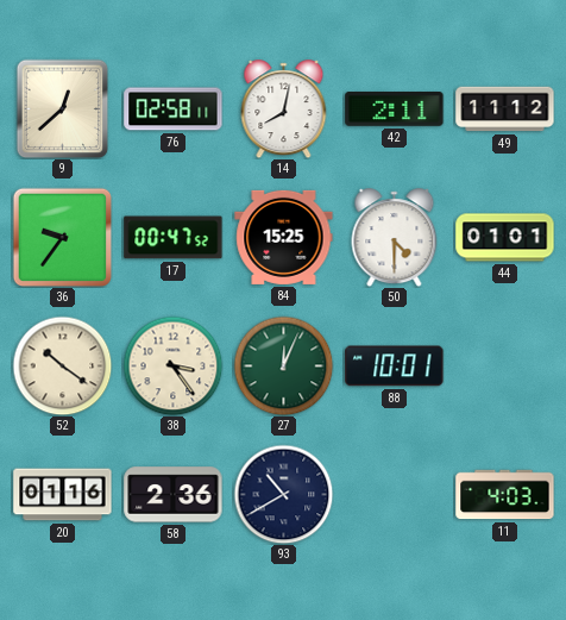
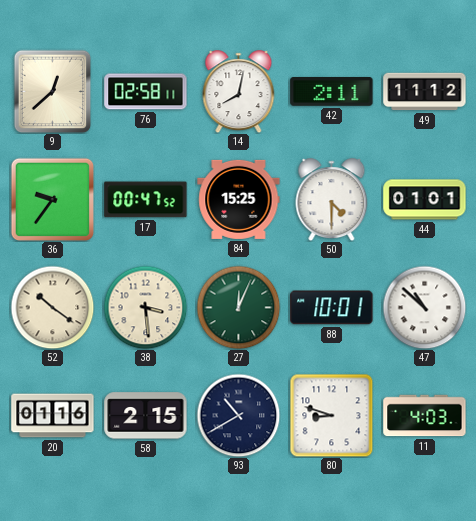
38: 3:24 -> 3:29
47: none -> 10:52
58: 2:36 -> 2:15
80: none -> 8:48
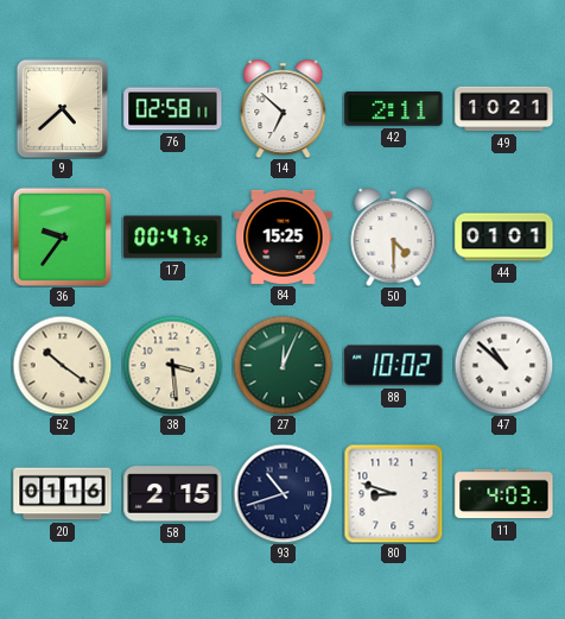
9: 12:38 -> 4:38
14: 8:02 -> 6:52
49: 11:12 -> 10:21
88: 10:01 -> 10:02
93: 10:40 -> 10:42
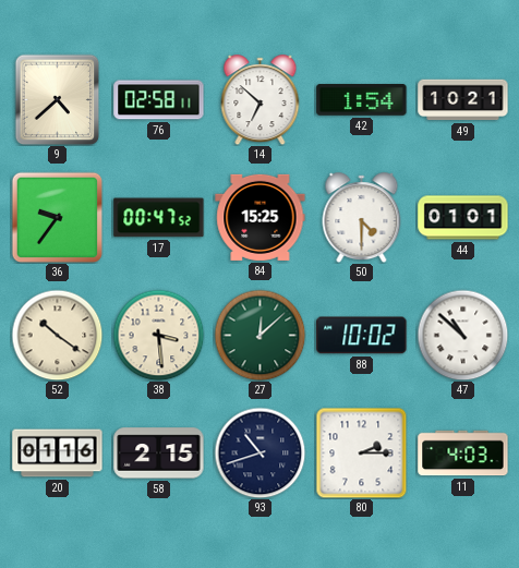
42: 2:11 -> 1:54
27: 12:04 -> 12:08
80: 8:48 -> 2:15
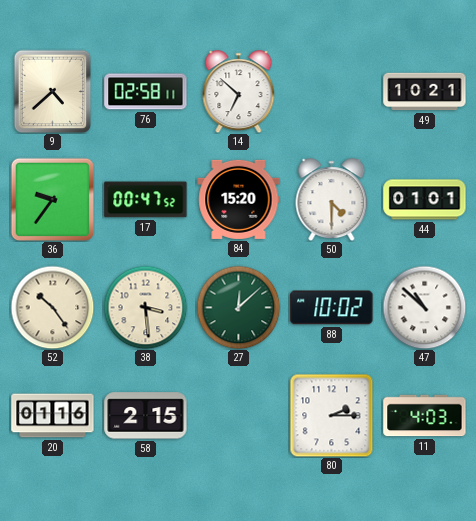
42: 1:54 -> none
84: 15:25 -> 15:20
52: 10:21 -> 10:24
93: 10:42 -> none
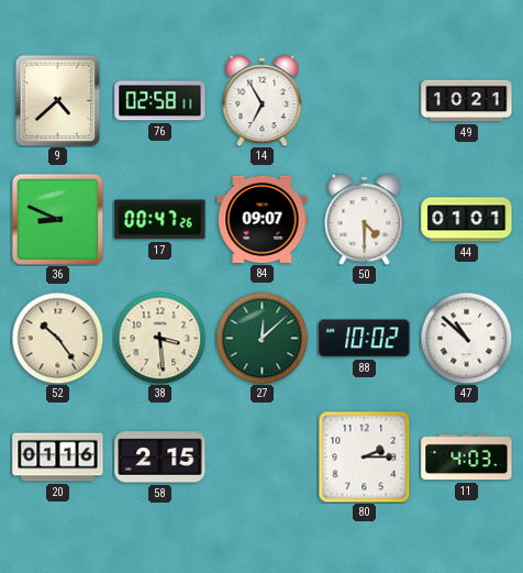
14: 6:52 -> 6:55
36: 9:36 -> 8:49
17: 00:47:52 -> 00:47:26
84: 15:20 -> 09:07
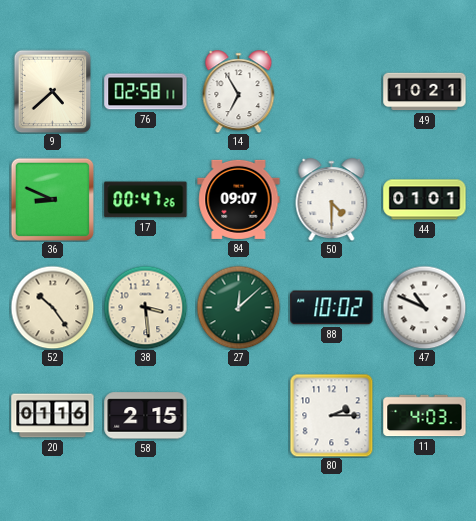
47: 10:52 -> 10:49
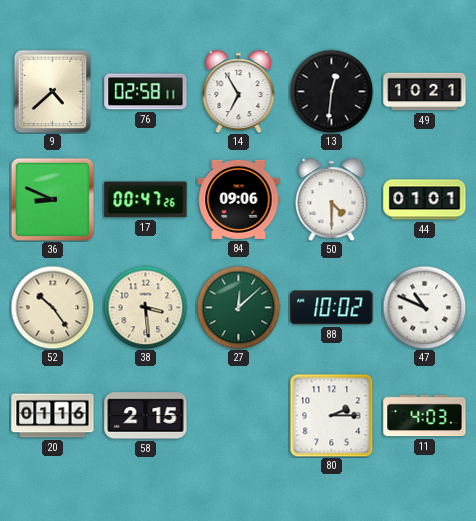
13: none -> 12:31
84: 09:07 -> 09:06
